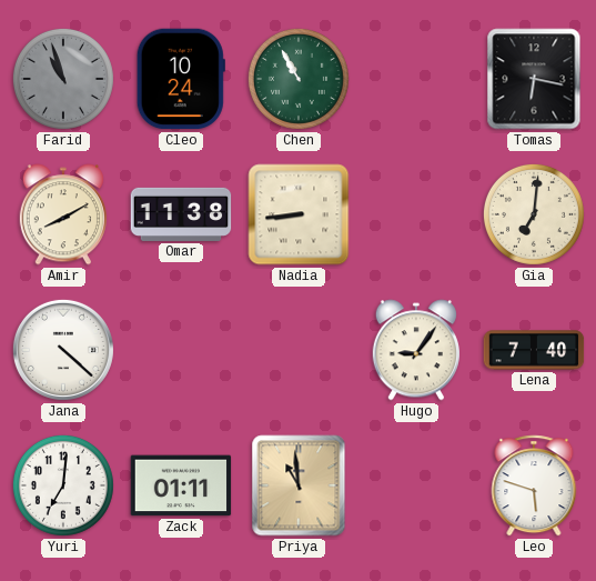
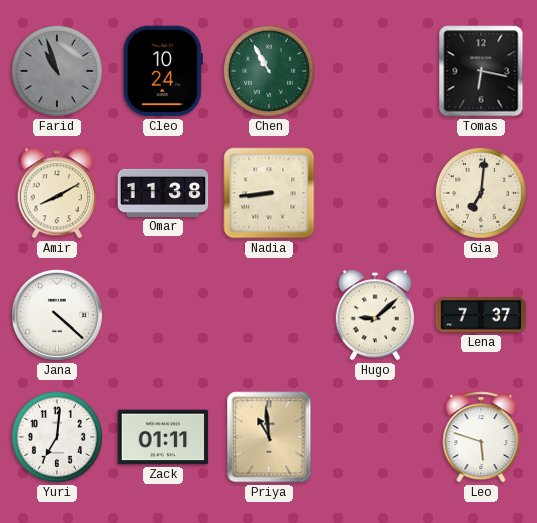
Hugo: 9:06 -> 9:08
Lena: 7:40 -> 7:37
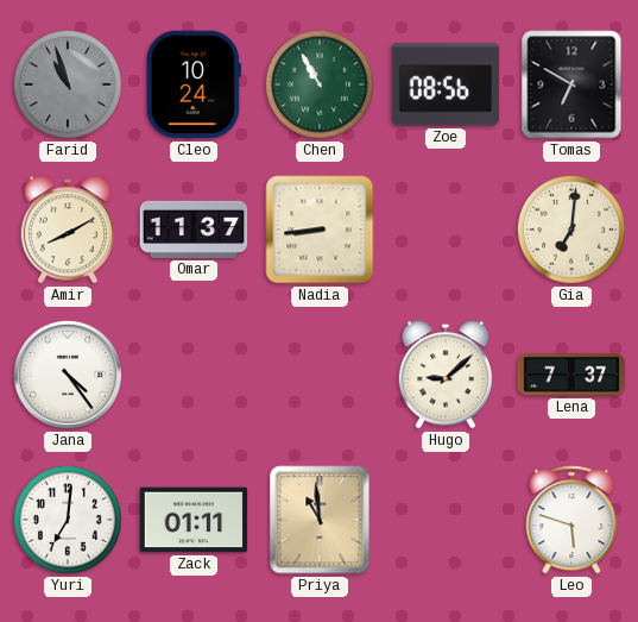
Zoe: none -> 08:56
Tomas: 6:17 -> 6:50
Omar: 11:38 -> 11:37
Jana: 4:22 -> 4:24
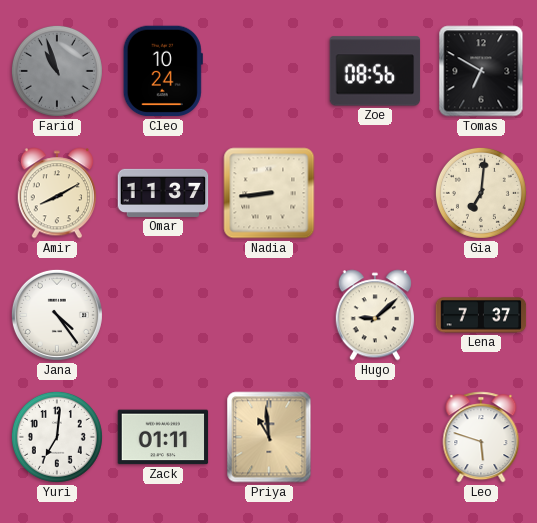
Chen: 10:55 -> none
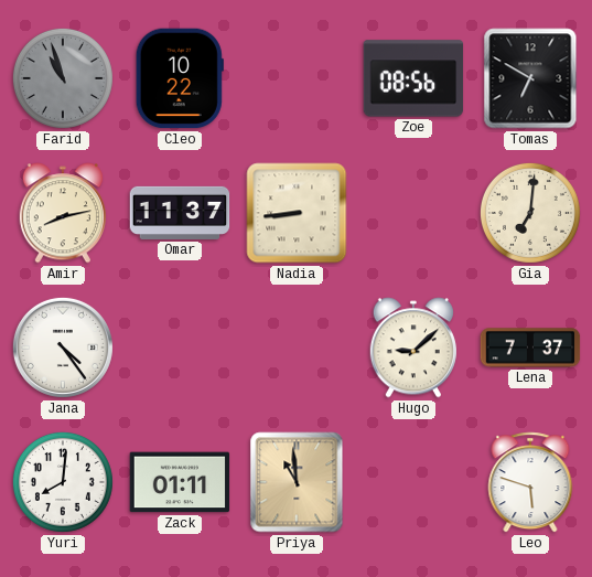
Cleo: 10:24 -> 10:22
Amir: 8:10 -> 8:13
Yuri: 7:01 -> 8:01
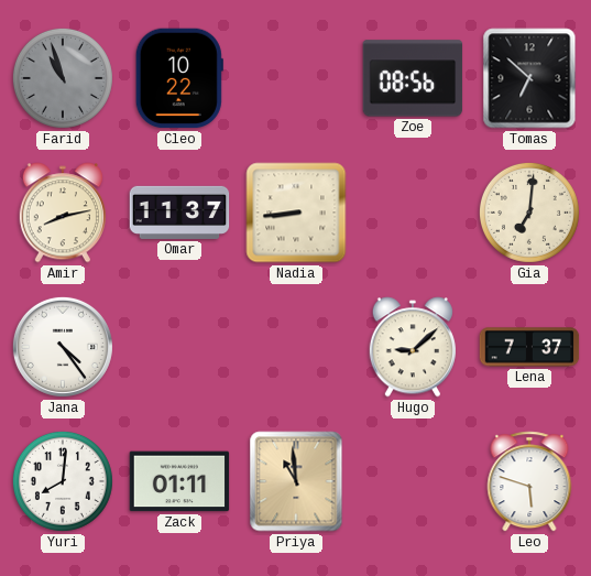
Tomas: 6:50 -> 6:52
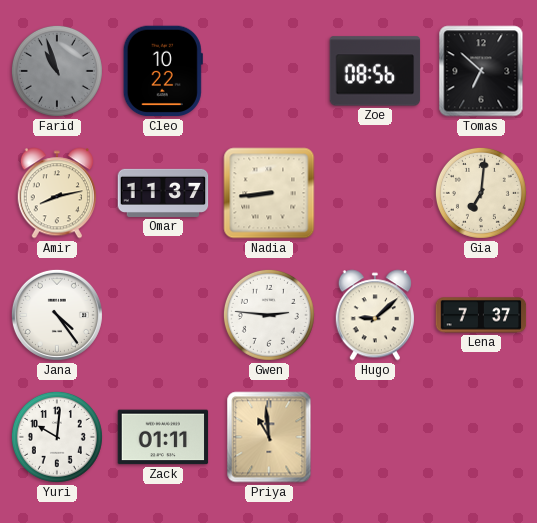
Gwen: none -> 2:46
Yuri: 8:01 -> 10:01
Leo: 5:48 -> none
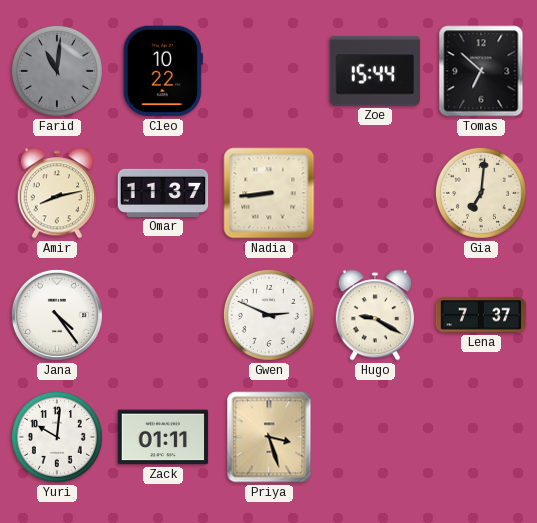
Farid: 10:57 -> 11:01
Zoe: 08:56 -> 15:44
Gwen: 2:46 -> 2:49
Hugo: 9:08 -> 9:20
Priya: 10:59 -> 3:27
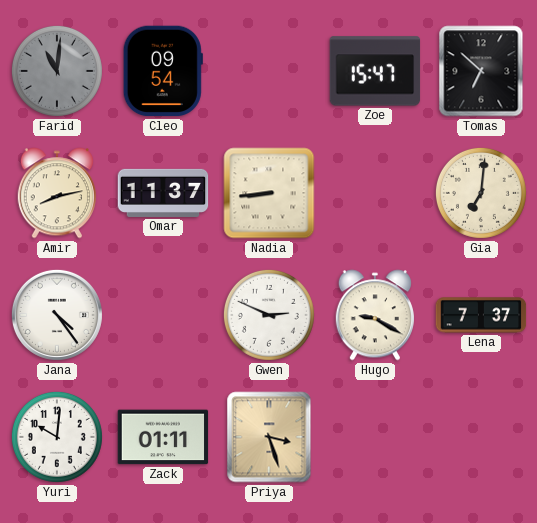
Cleo: 10:22 -> 09:54
Zoe: 15:44 -> 15:47
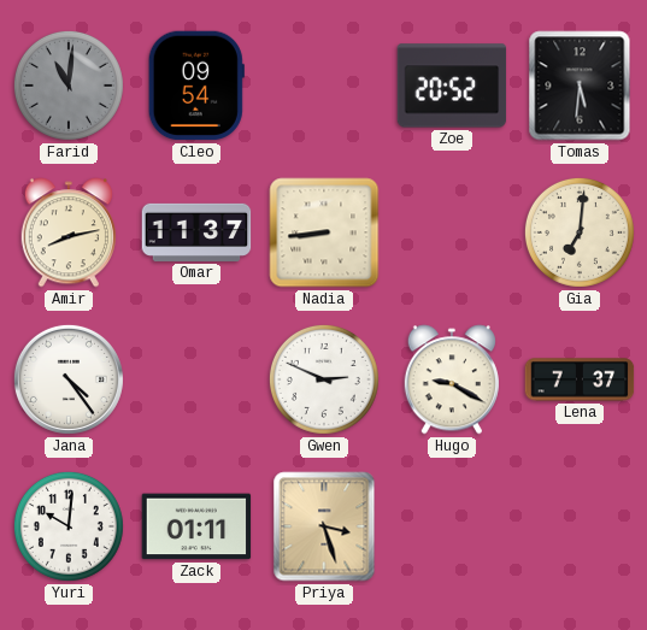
Zoe: 15:47 -> 20:52
Tomas: 6:52 -> 5:31
